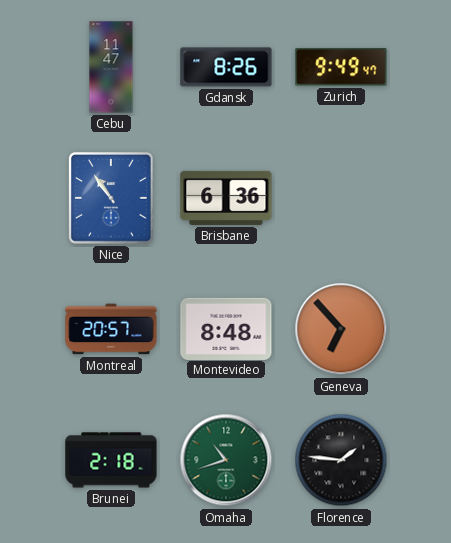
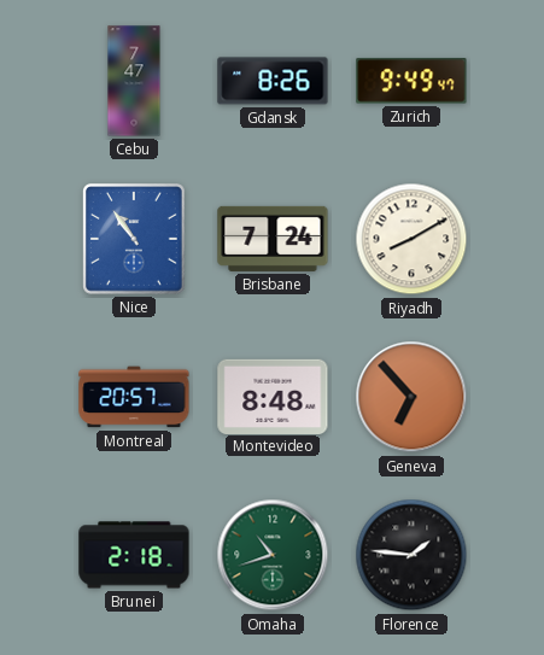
Cebu: 11:47 -> 7:47
Brisbane: 6:36 -> 7:24
Riyadh: none -> 8:10
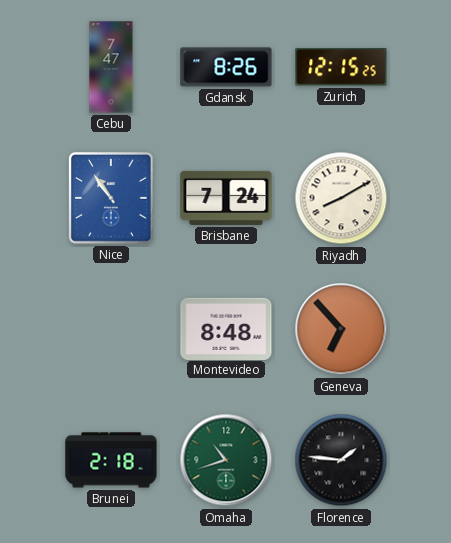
Zurich: 9:49 -> 12:15
Montreal: 20:57 -> none
